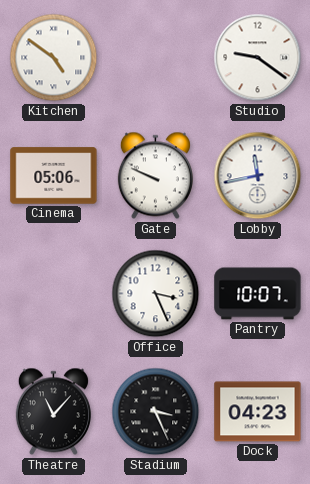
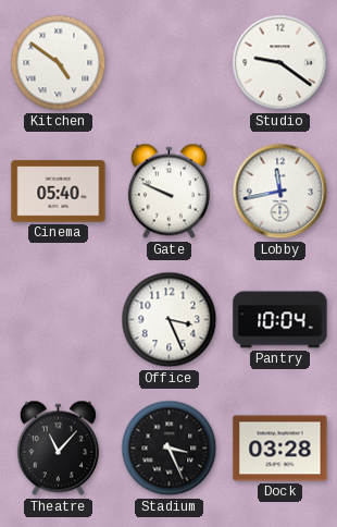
Cinema: 05:06 -> 05:40
Pantry: 10:07 -> 10:04
Dock: 04:23 -> 03:28
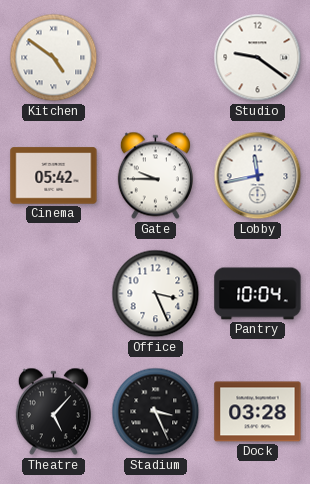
Cinema: 05:40 -> 05:42
Gate: 9:49 -> 9:45
Theatre: 11:07 -> 5:07
